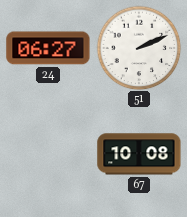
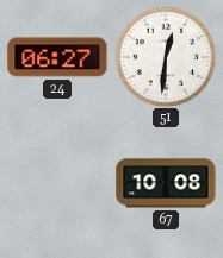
51: 2:11 -> 12:31
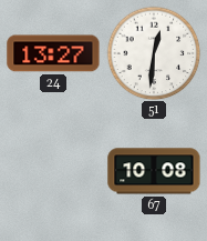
24: 06:27 -> 13:27
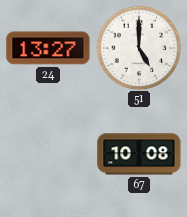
51: 12:31 -> 5:00
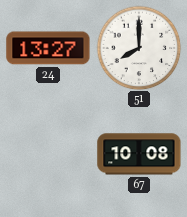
51: 5:00 -> 8:00
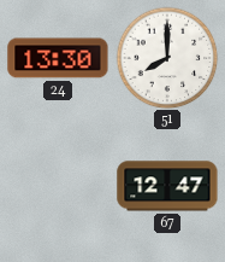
24: 13:27 -> 13:30
67: 10:08 -> 12:47
